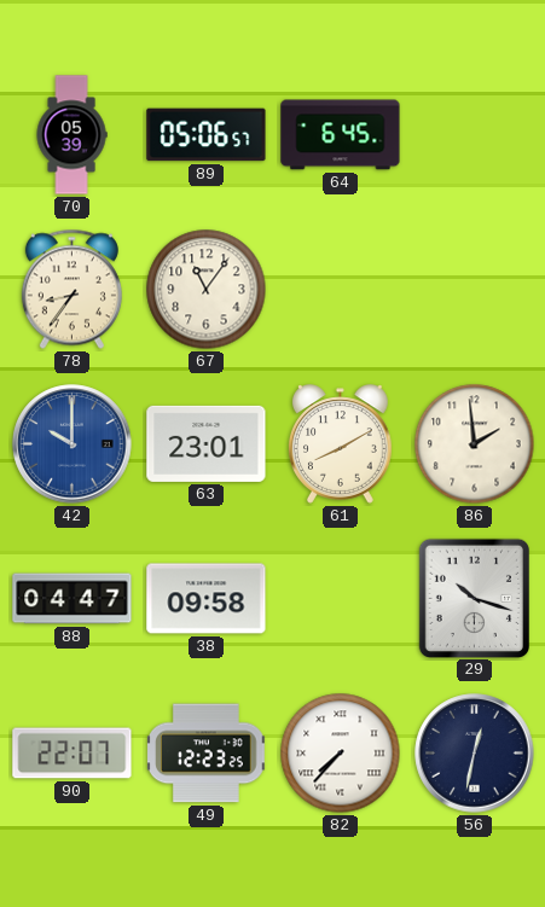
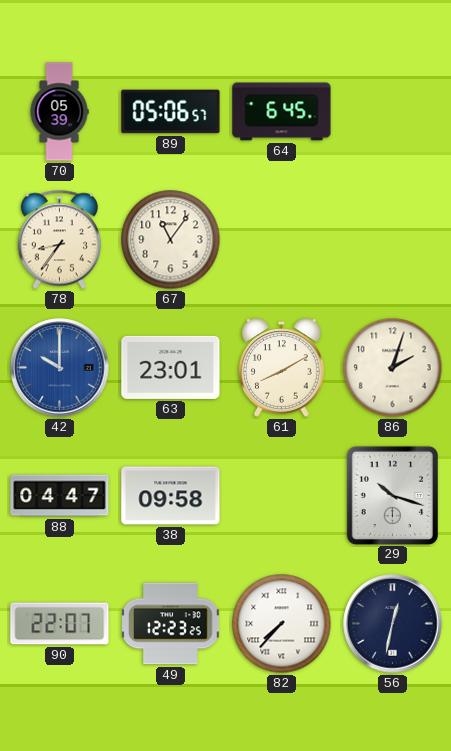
86: 1:59 -> 2:03
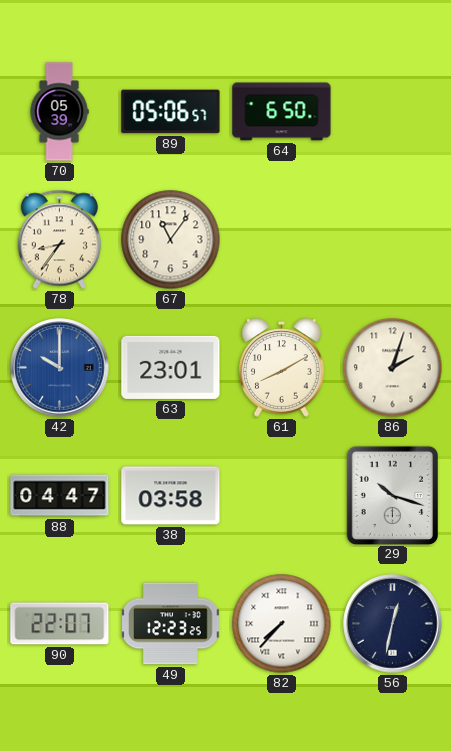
64: 6:45 -> 6:50
38: 09:58 -> 03:58
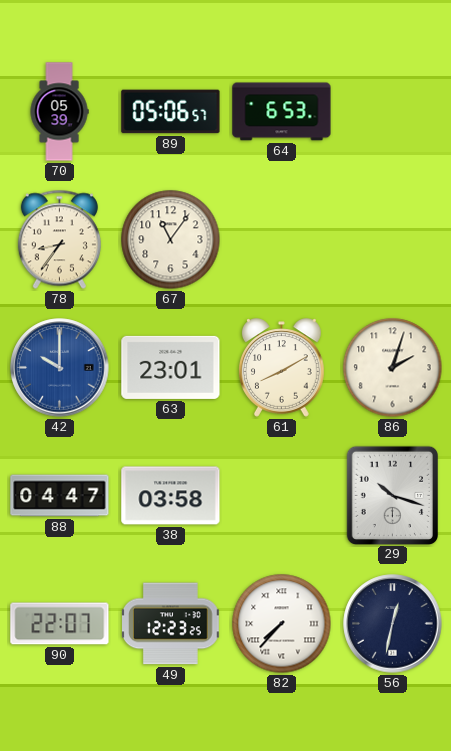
64: 6:50 -> 6:53
